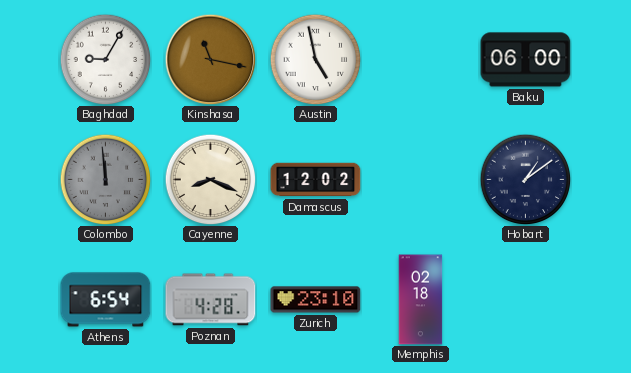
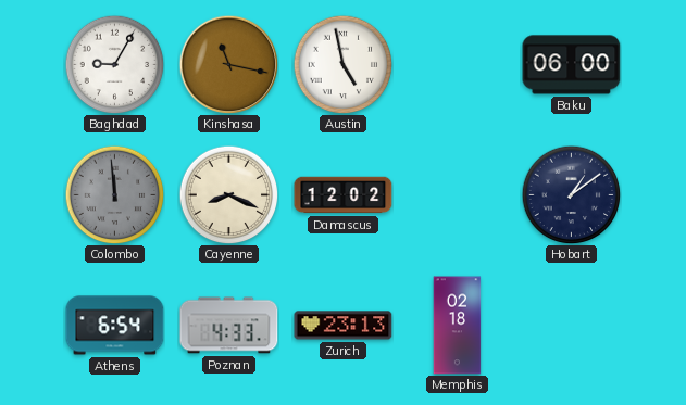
Poznan: 4:28 -> 4:33
Zurich: 23:10 -> 23:13
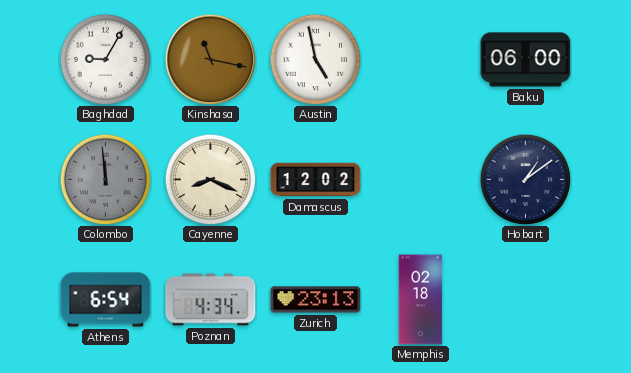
Poznan: 4:33 -> 4:34
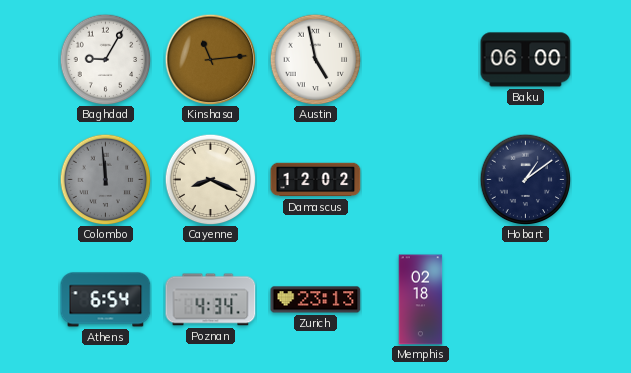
Kinshasa: 11:17 -> 11:14
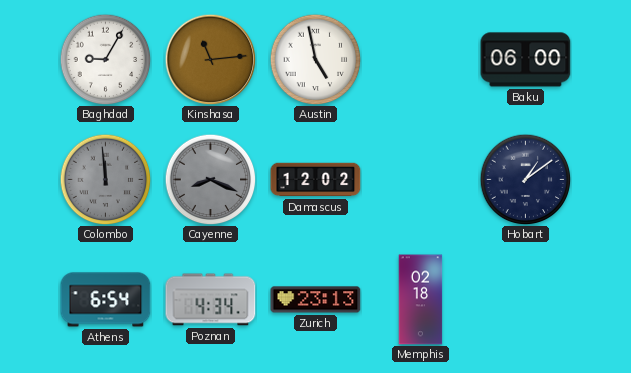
Cayenne dial: cream -> grey
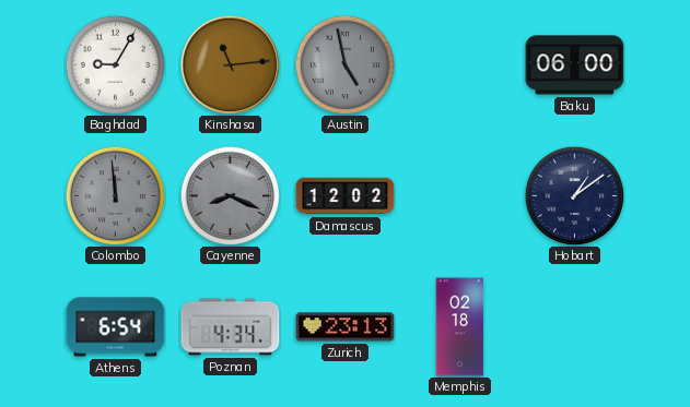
Austin dial: white -> grey
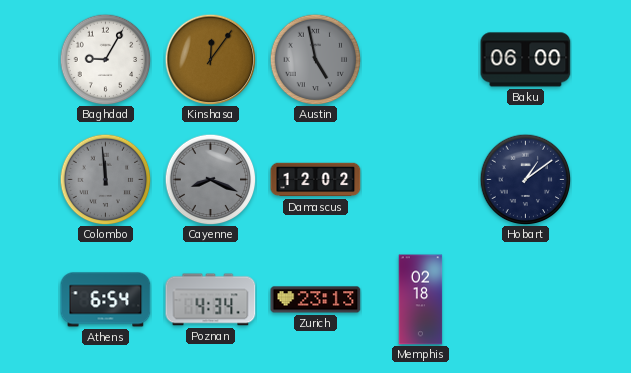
Kinshasa: 11:14 -> 12:06
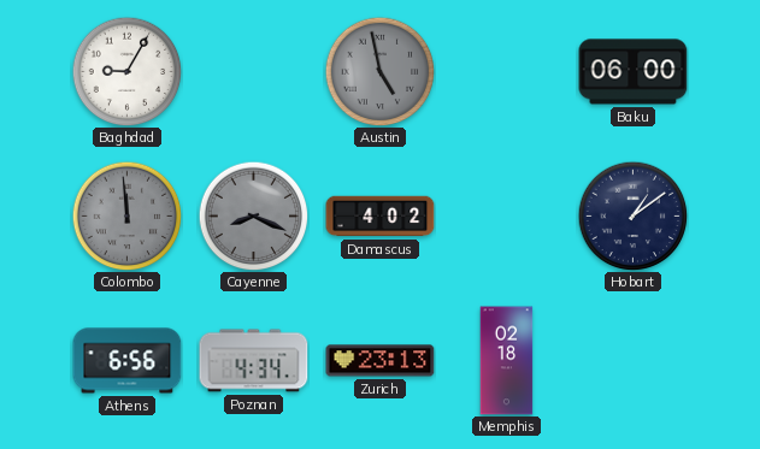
Kinshasa: 12:06 -> none
Damascus: 12:02 -> 4:02
Athens: 6:54 -> 6:56
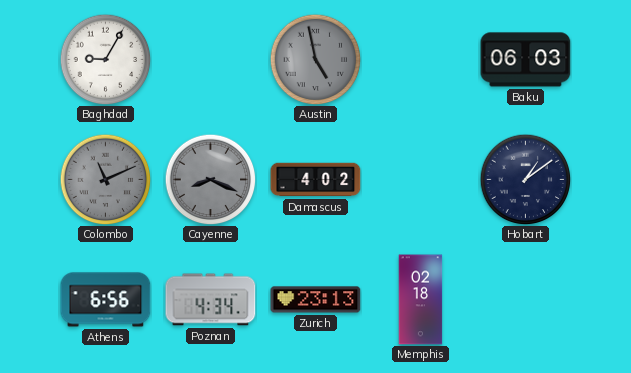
Baku: 06:00 -> 06:03
Colombo: 11:59 -> 11:11
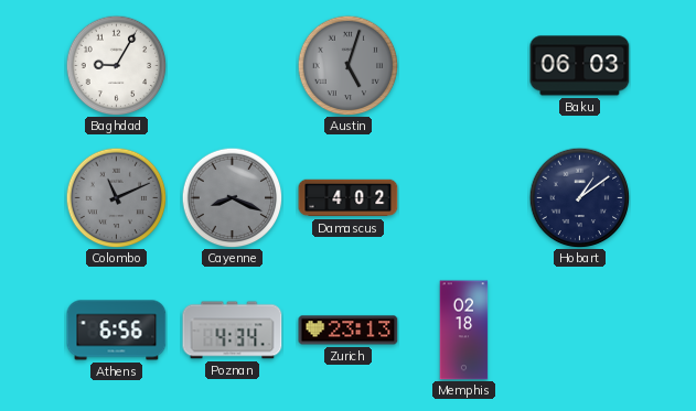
Austin: 4:58 -> 5:03
